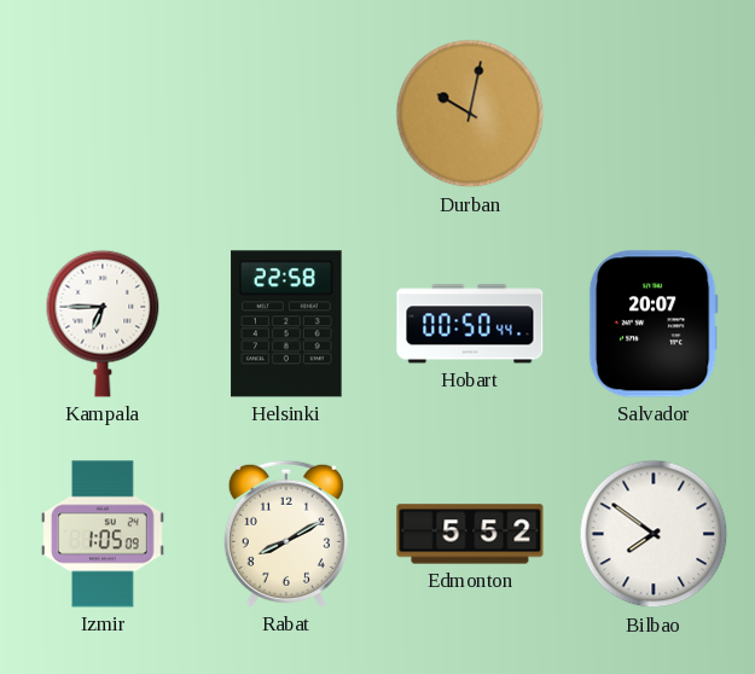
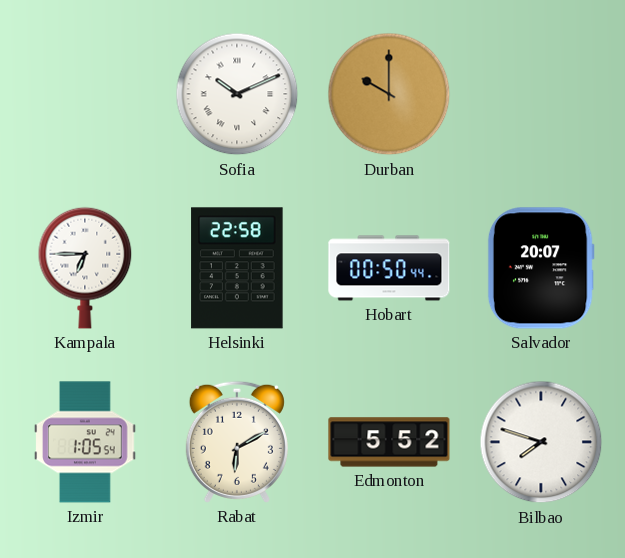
Sofia: none -> 10:11
Durban: 10:02 -> 10:00
Izmir: 1:05:09 -> 1:05:54
Rabat: 8:10 -> 6:10
Bilbao: 7:51 -> 7:48
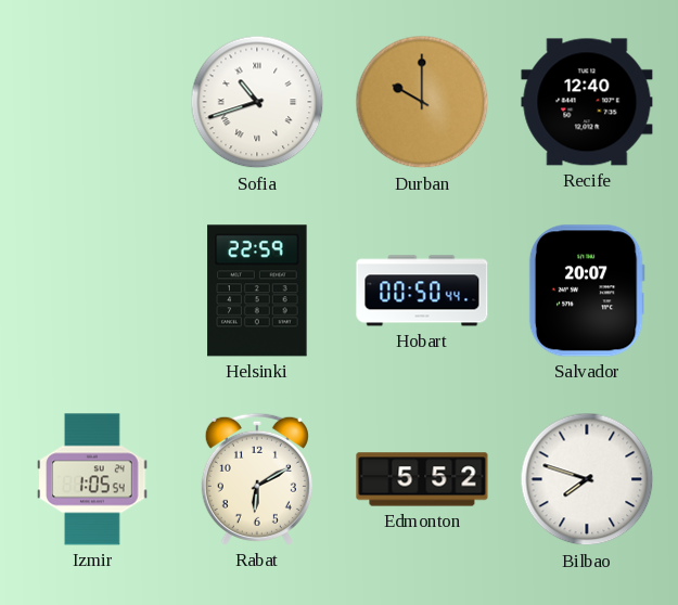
Sofia: 10:11 -> 10:42
Recife: none -> 12:40
Kampala: 6:45 -> none
Helsinki: 22:58 -> 22:59
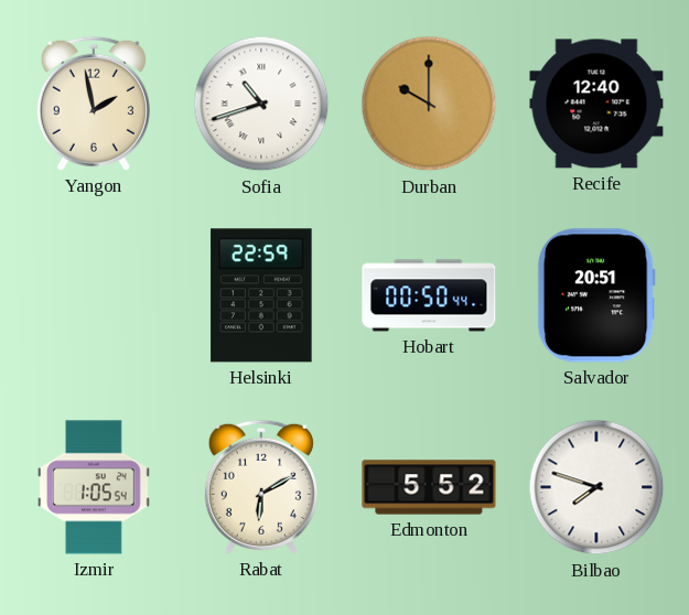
Yangon: none -> 1:58
Salvador: 20:07 -> 20:51
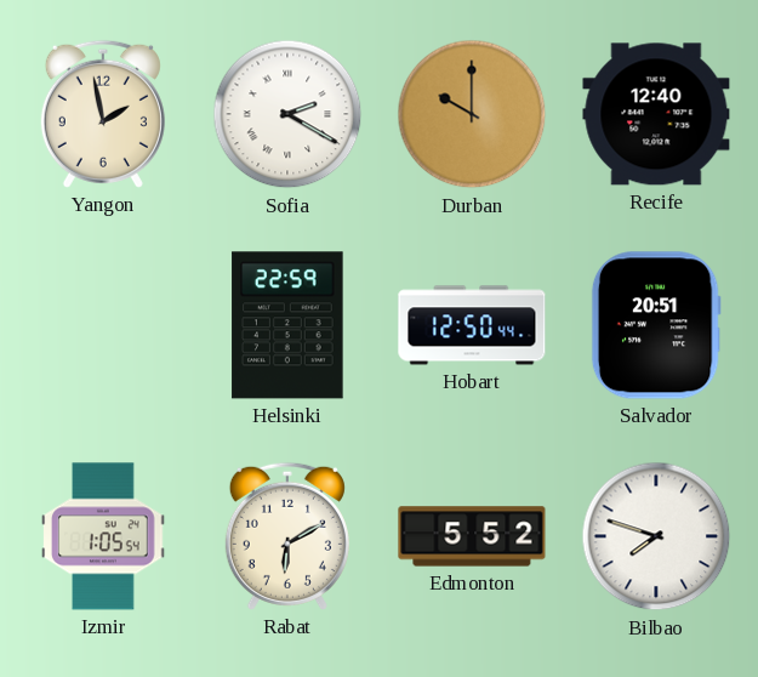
Sofia: 10:42 -> 2:20
Hobart: 00:50 -> 12:50
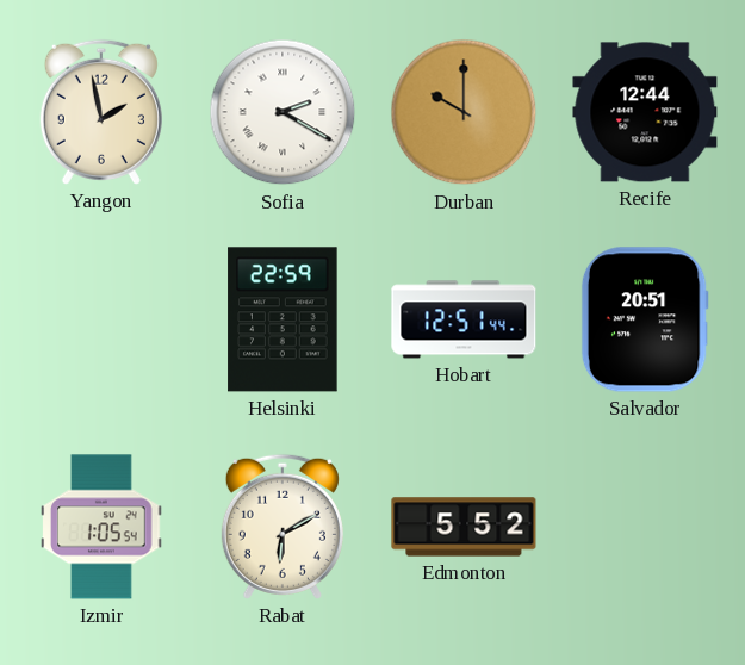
Recife: 12:40 -> 12:44
Hobart: 12:50 -> 12:51
Bilbao: 7:48 -> none
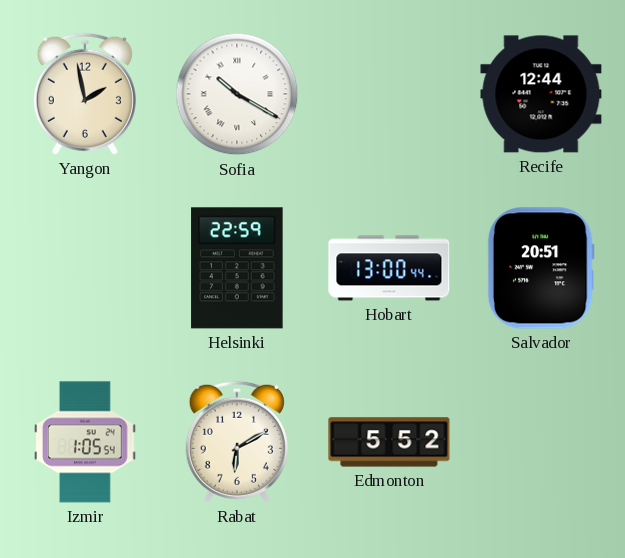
Sofia: 2:20 -> 10:20
Durban: 10:00 -> none
Hobart: 12:51 -> 13:00
